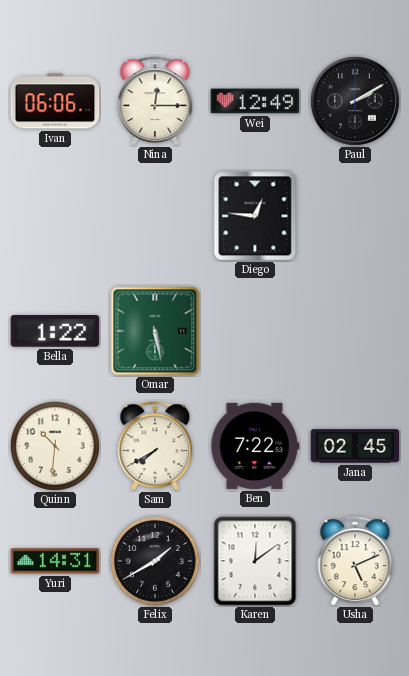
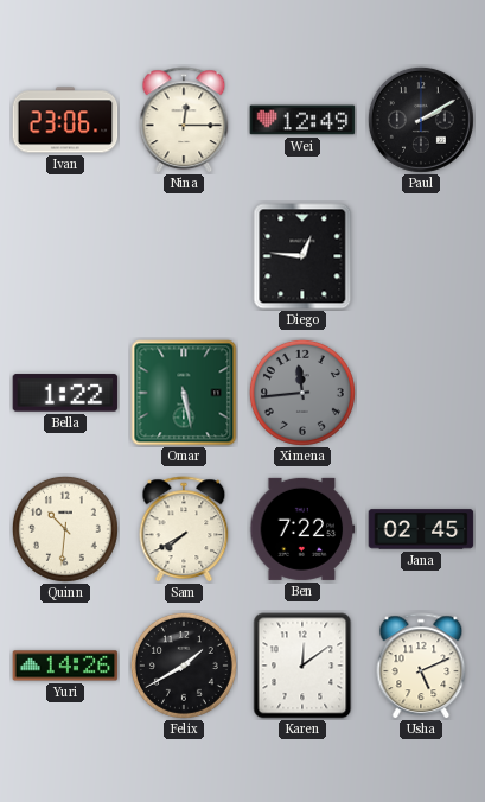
Ivan: 06:06 -> 23:06
Ximena: none -> 11:44
Yuri: 14:31 -> 14:26
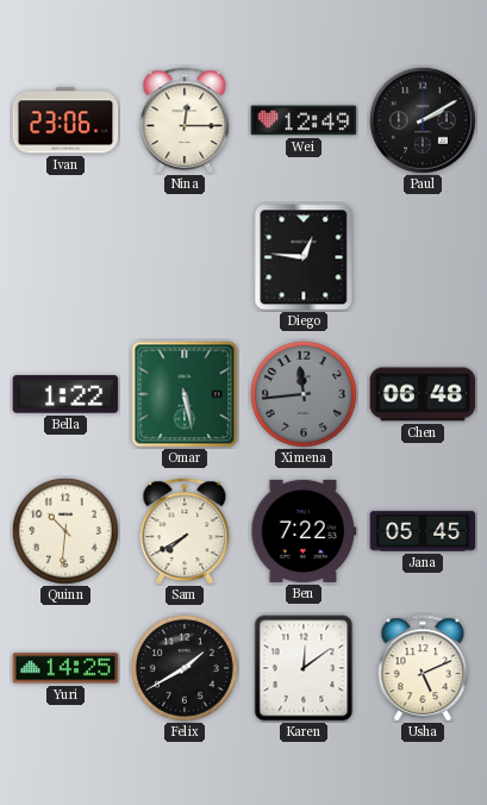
Chen: none -> 06:48
Jana: 02:45 -> 05:45
Yuri: 14:26 -> 14:25
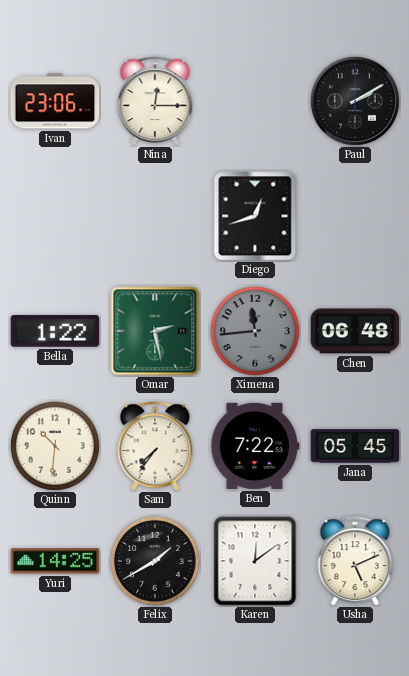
Wei: 12:49 -> none
Diego: 12:46 -> 12:42
Omar: 5:28 -> 2:28
Sam: 7:40 -> 7:36
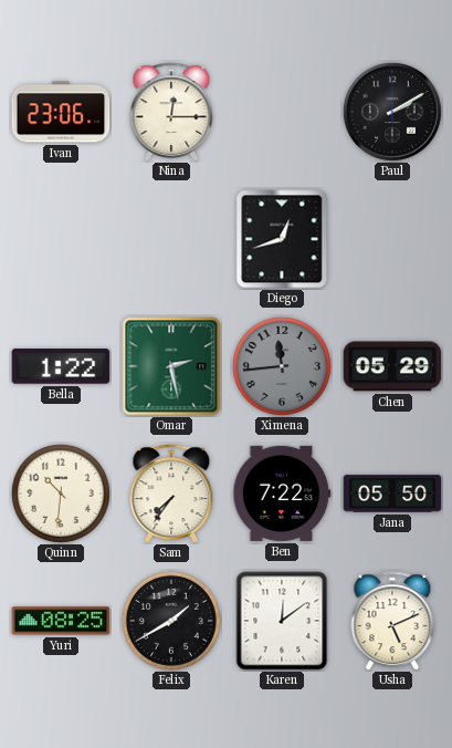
Chen: 06:48 -> 05:29
Jana: 05:45 -> 05:50
Yuri: 14:25 -> 08:25
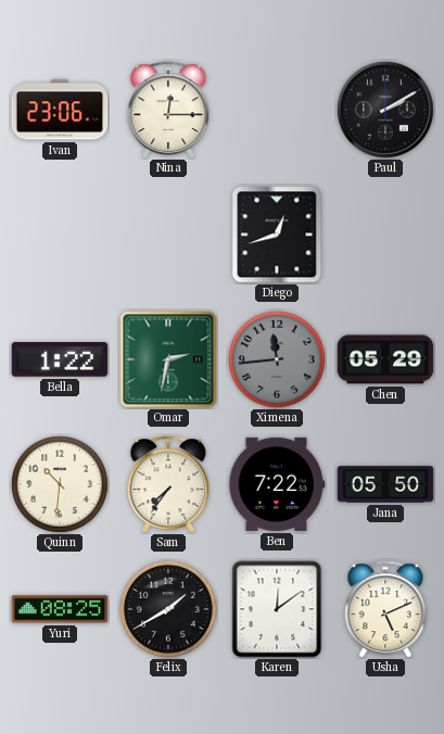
Omar: 2:28 -> 2:32
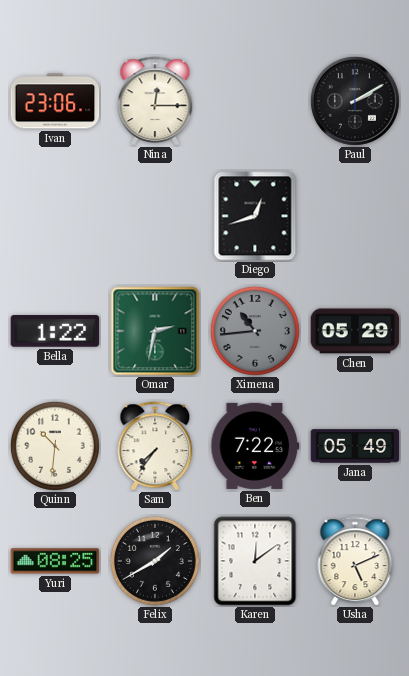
Ximena: 11:44 -> 10:44
Jana: 05:50 -> 05:49
